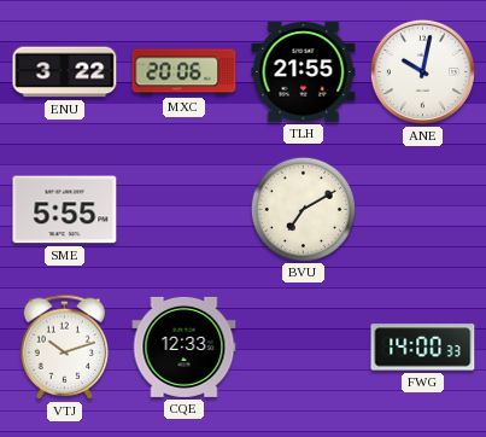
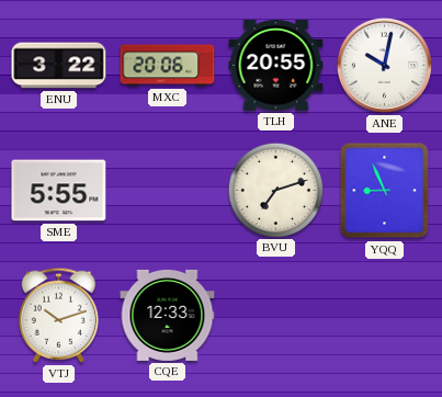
TLH: 21:55 -> 20:55
BVU: 7:10 -> 7:12
YQQ: none -> 8:56
FWG: 14:00 -> none
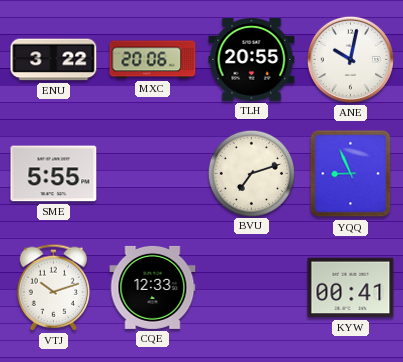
KYW: none -> 00:41
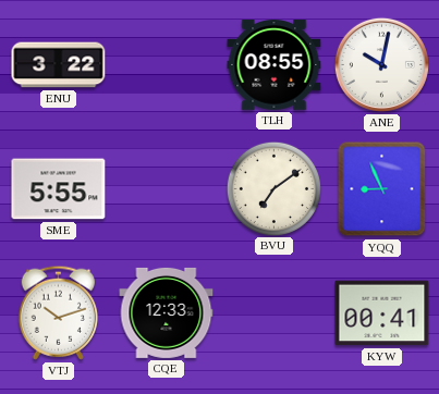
MXC: 20:06 -> none
TLH: 20:55 -> 08:55
BVU: 7:12 -> 7:09
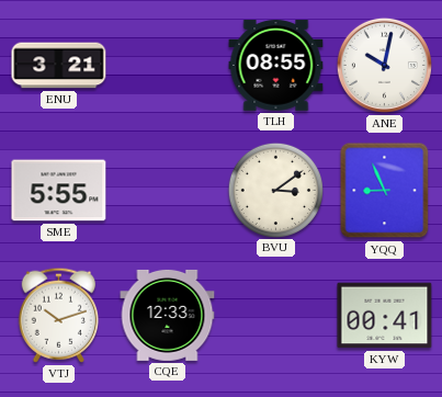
ENU: 3:22 -> 3:21
BVU: 7:09 -> 3:09
